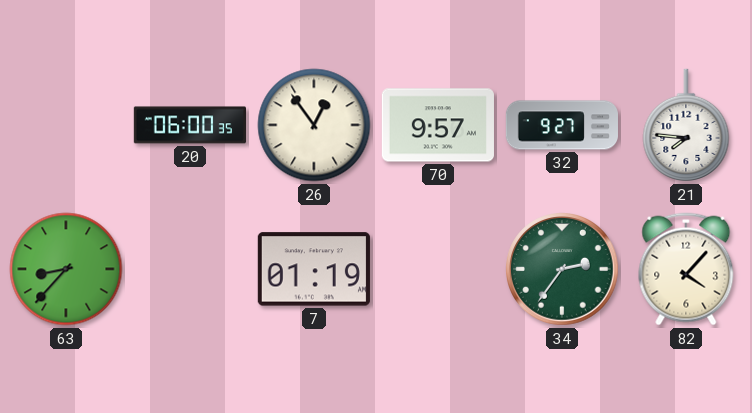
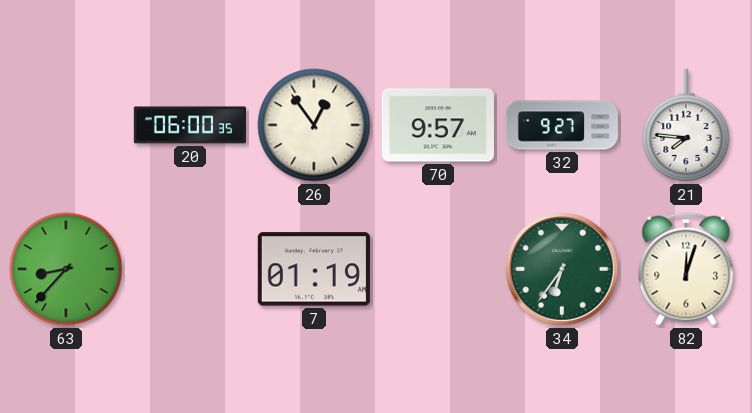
34: 2:36 -> 6:36
82: 4:07 -> 12:03
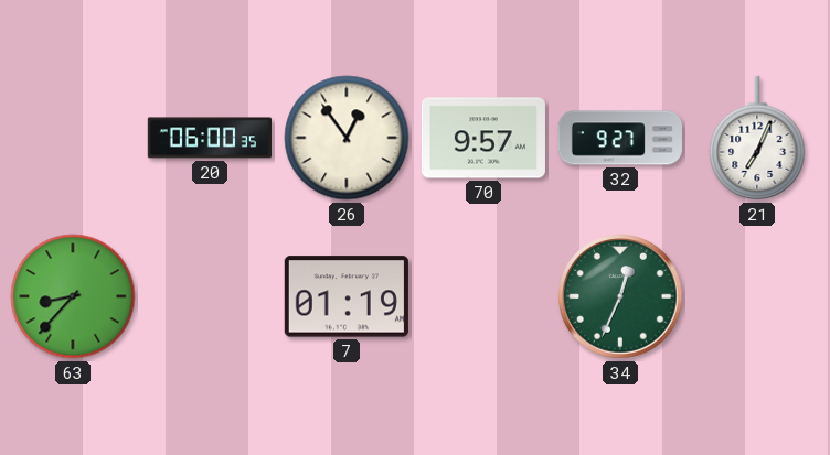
21: 7:46 -> 7:04
34: 6:36 -> 12:34
82: 12:03 -> none
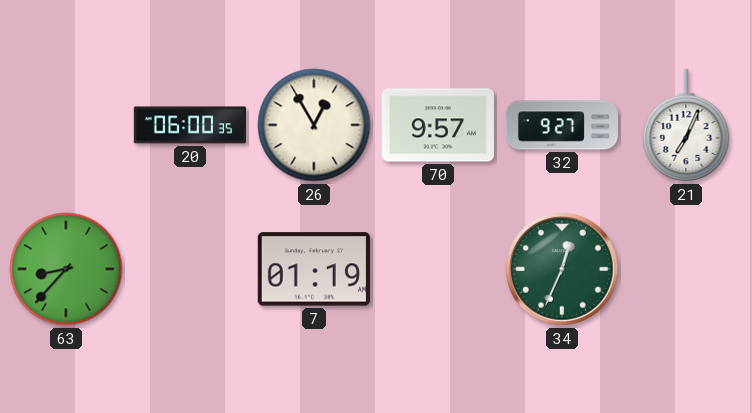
26: 12:54 -> 12:55
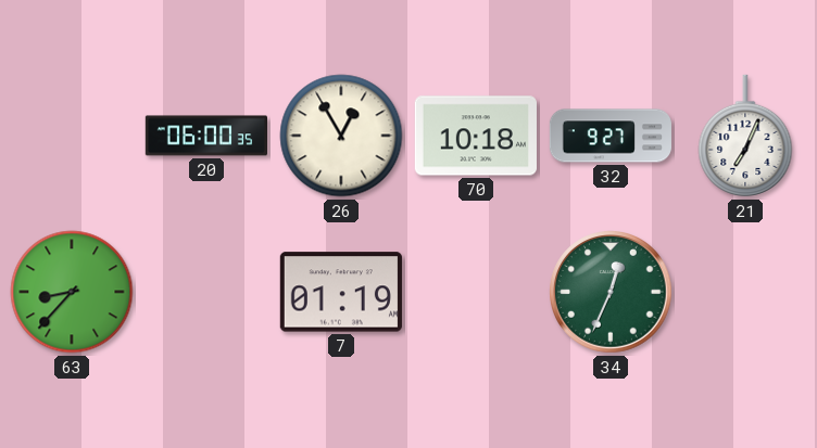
70: 9:57 -> 10:18
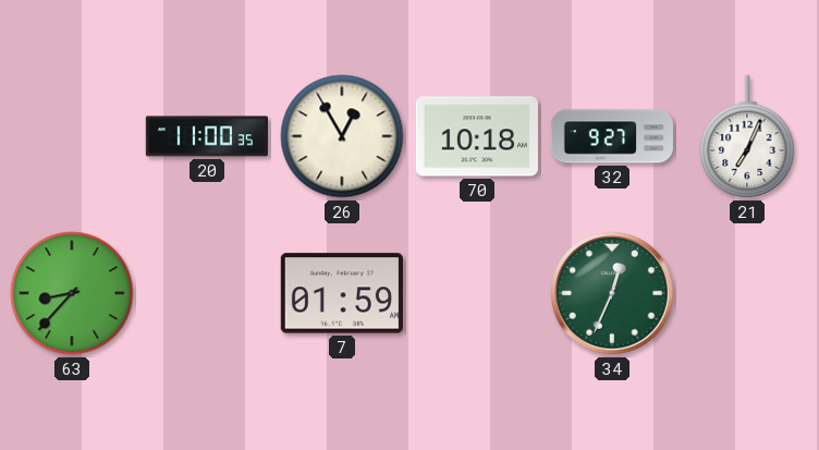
20: 06:00 -> 11:00
7: 01:19 -> 01:59
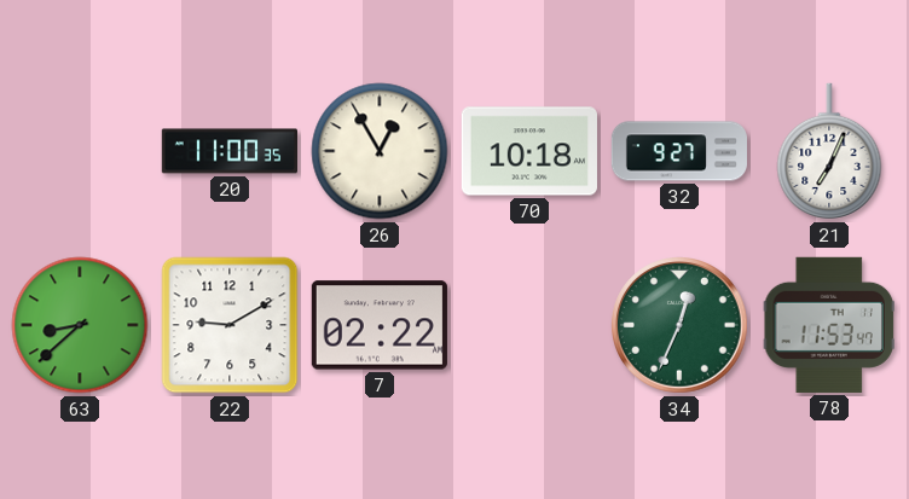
63: 8:37 -> 8:38
22: none -> 9:10
7: 01:59 -> 02:22
78: none -> 11:53
